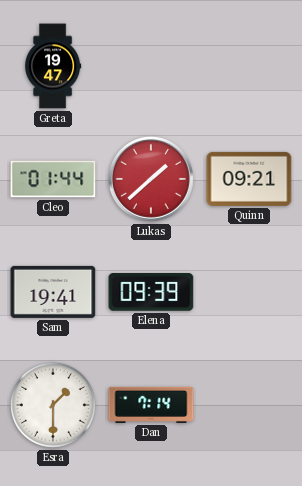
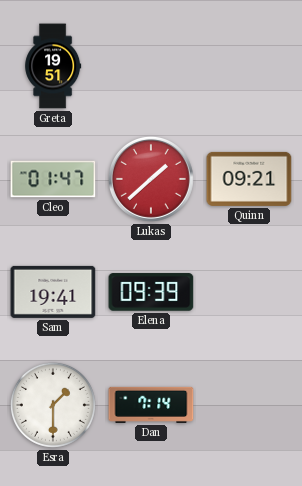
Greta: 19:47 -> 19:51
Cleo: 01:44 -> 01:47
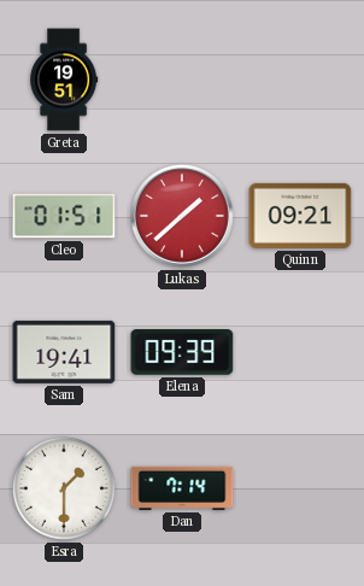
Cleo: 01:47 -> 01:51
